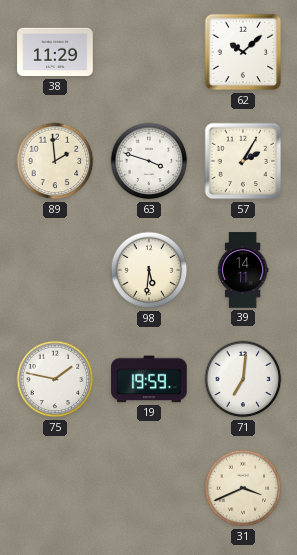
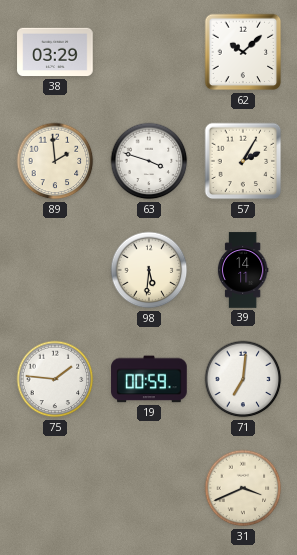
38: 11:29 -> 03:29
75: 1:47 -> 1:46
19: 19:59 -> 00:59
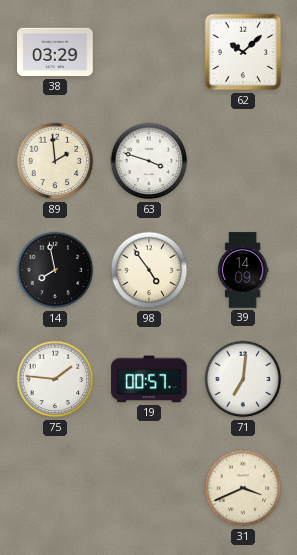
57: 2:05 -> none
14: none -> 7:58
98: 5:31 -> 4:54
39: 14:11 -> 14:09
19: 00:59 -> 00:57
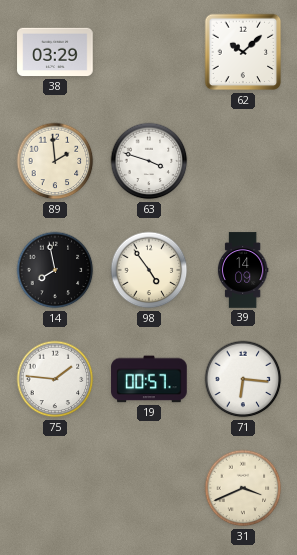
71: 7:01 -> 6:16
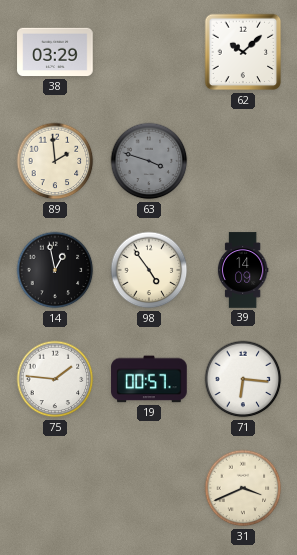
63 dial: white -> grey
14: 7:58 -> 12:58
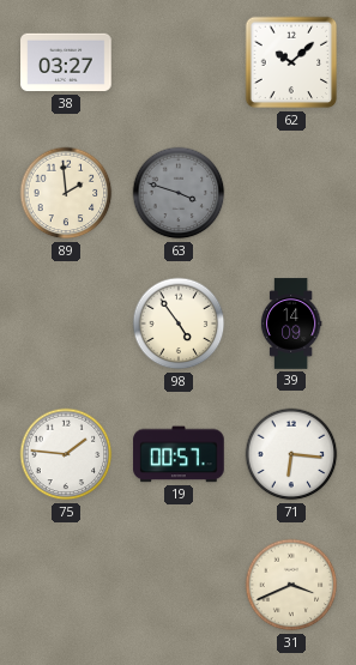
38: 03:29 -> 03:27
14: 12:58 -> none
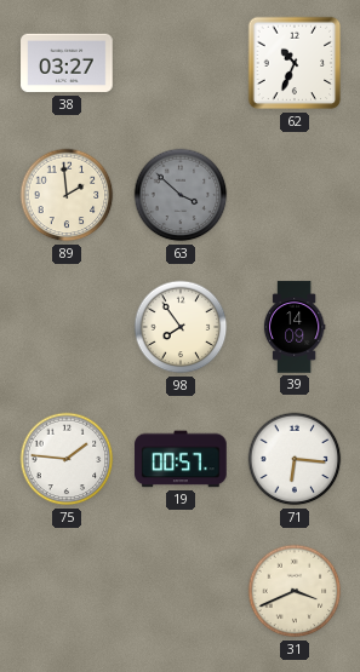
62: 10:08 -> 10:34
63: 3:48 -> 3:52
98: 4:54 -> 7:54
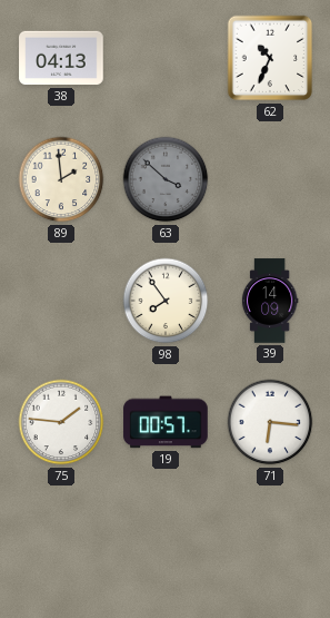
38: 03:27 -> 04:13
31: 3:41 -> none
